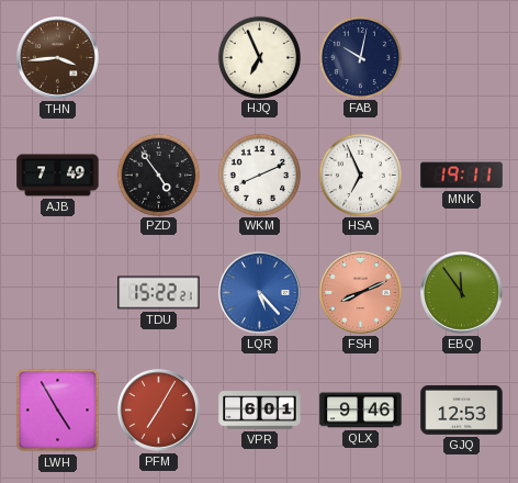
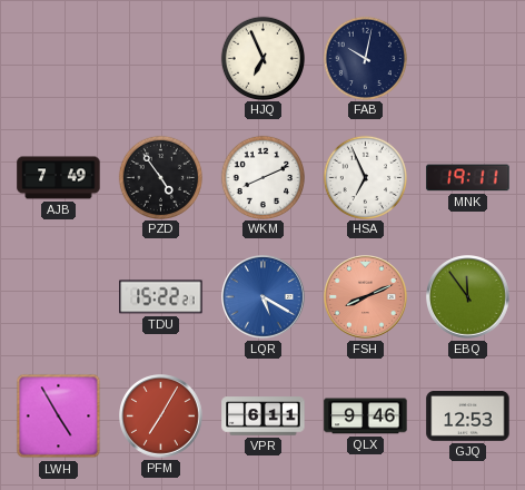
THN: 3:44 -> none
LQR: 5:23 -> 5:20
VPR: 6:01 -> 6:11
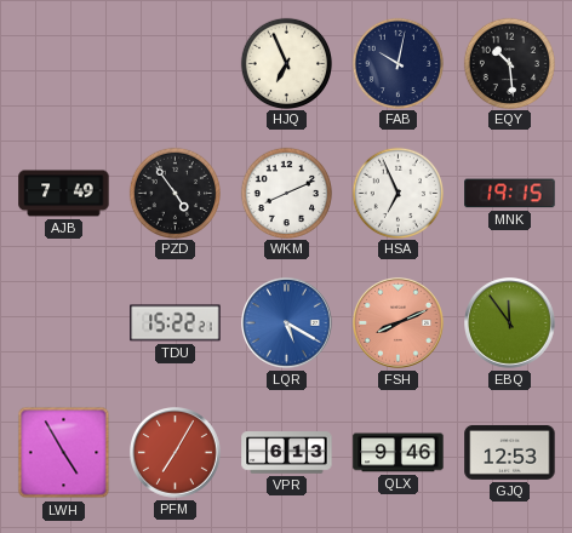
EQY: none -> 10:29
MNK: 19:11 -> 19:15
VPR: 6:11 -> 6:13
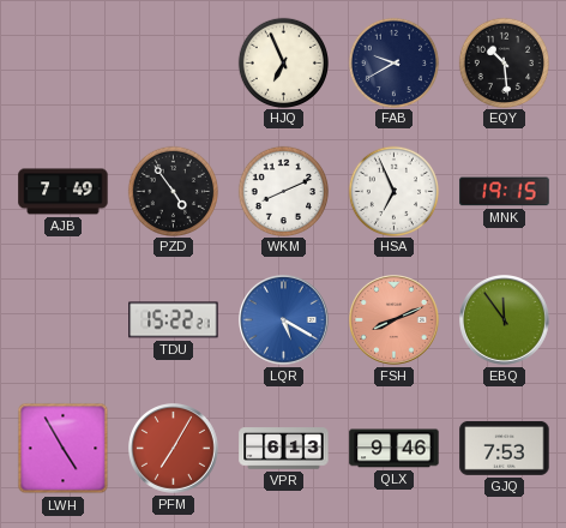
FAB: 10:02 -> 9:40
GJQ: 12:53 -> 7:53
